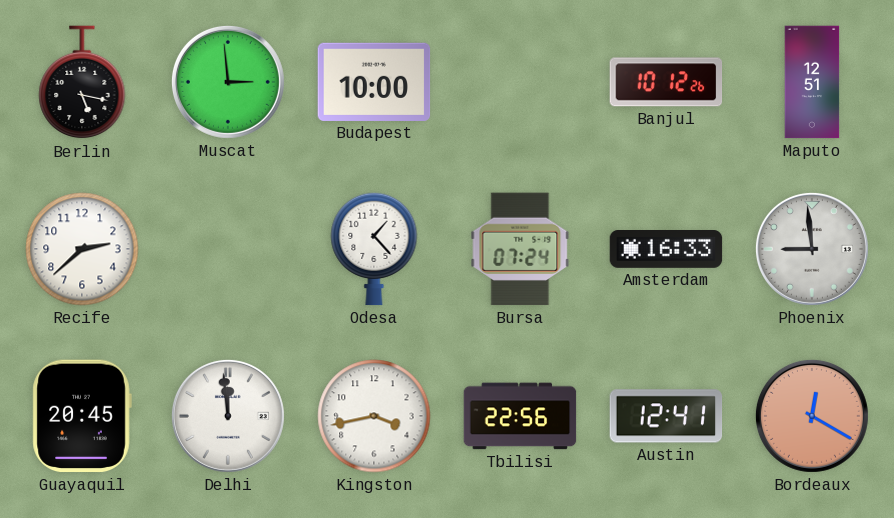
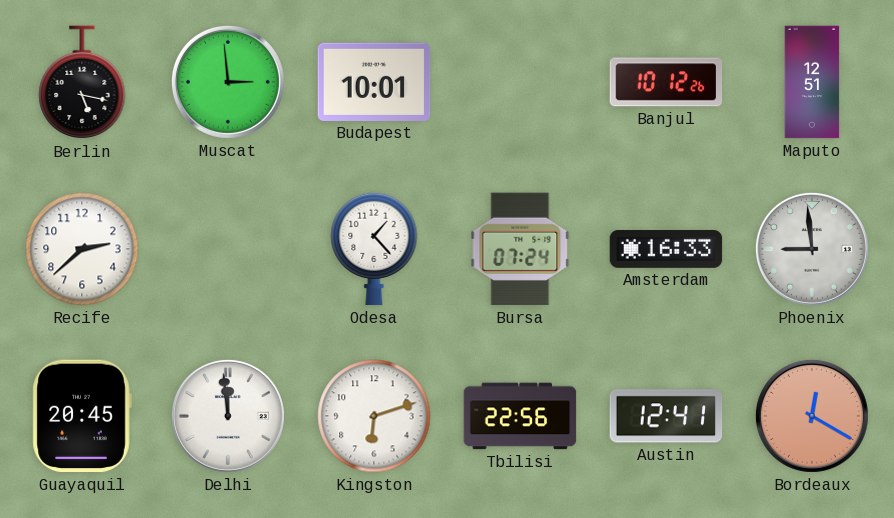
Budapest: 10:00 -> 10:01
Kingston: 3:43 -> 6:12
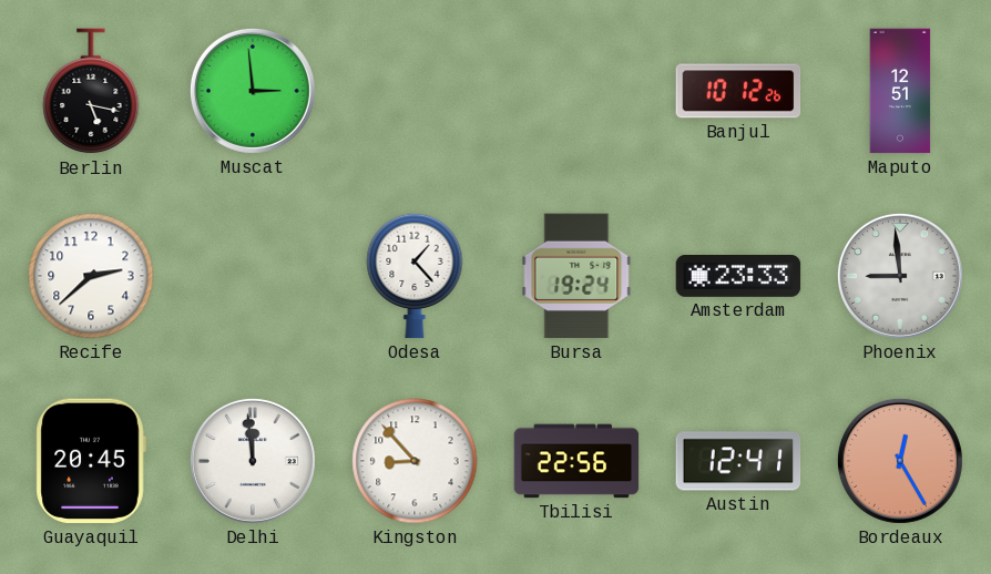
Budapest: 10:01 -> none
Bursa: 07:24 -> 19:24
Amsterdam: 16:33 -> 23:33
Kingston: 6:12 -> 8:53
Bordeaux: 12:20 -> 12:25
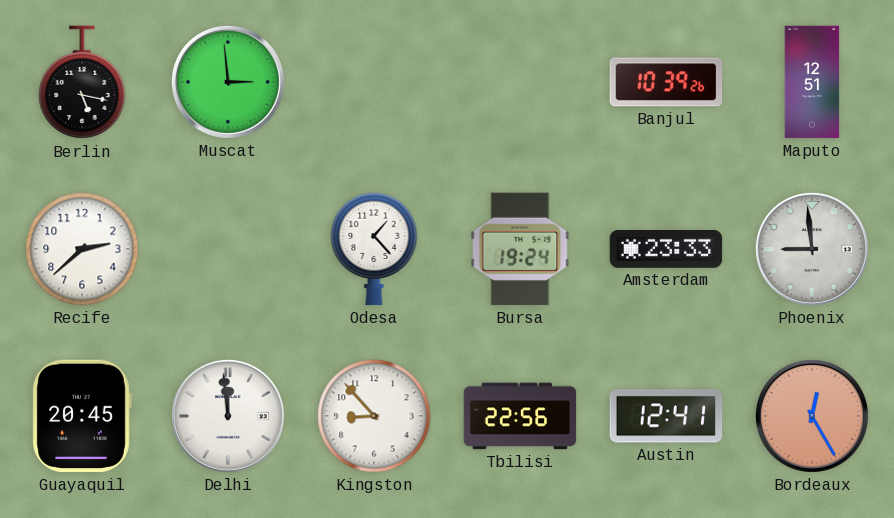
Banjul: 10:12 -> 10:39
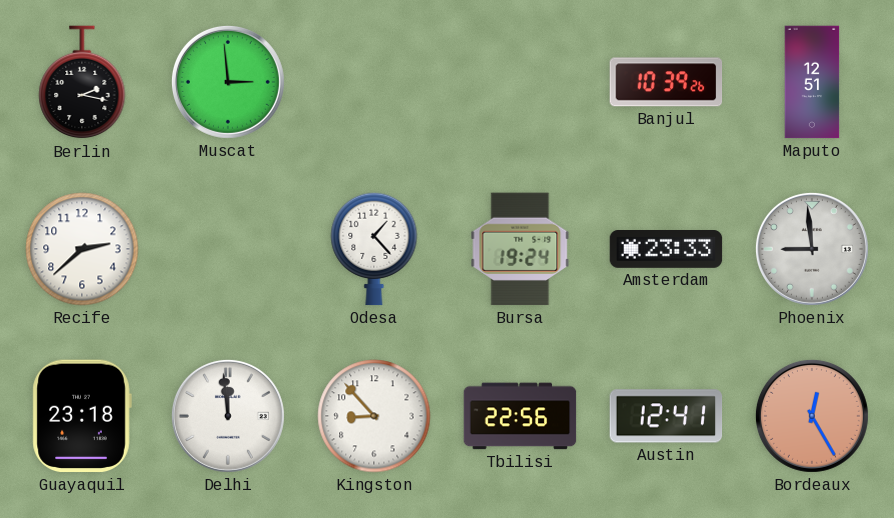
Berlin: 5:17 -> 2:17
Guayaquil: 20:45 -> 23:18
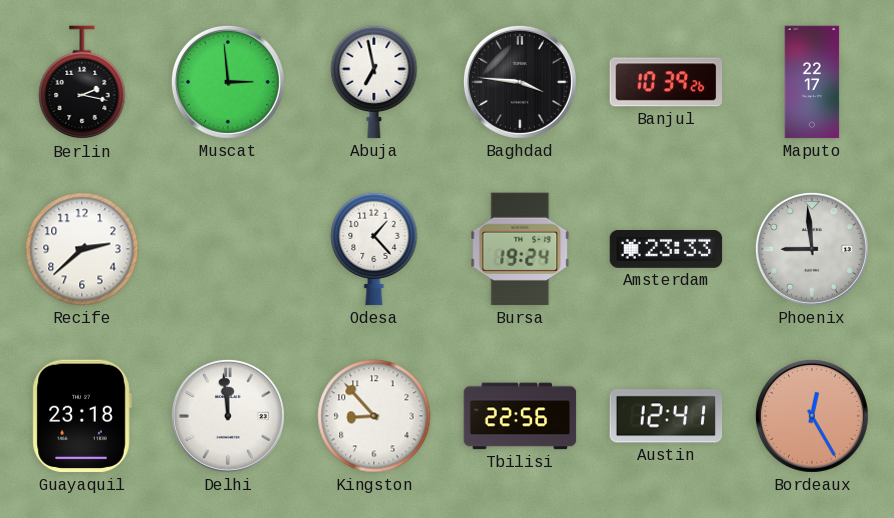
Abuja: none -> 6:58
Baghdad: none -> 3:46
Maputo: 12:51 -> 22:17
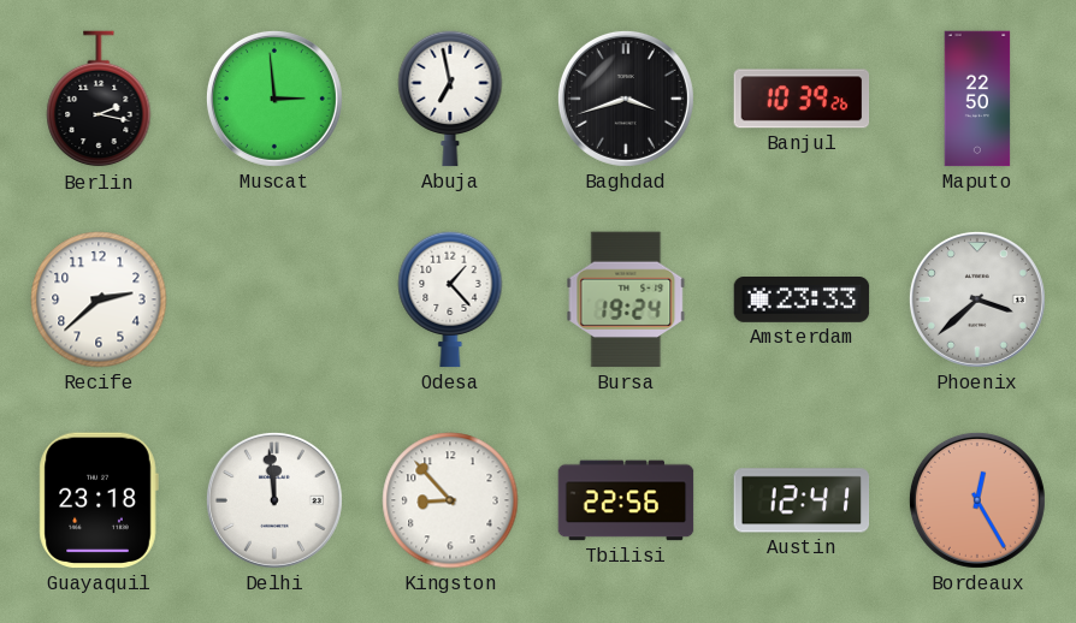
Baghdad: 3:46 -> 3:42
Maputo: 22:17 -> 22:50
Phoenix: 8:59 -> 3:38
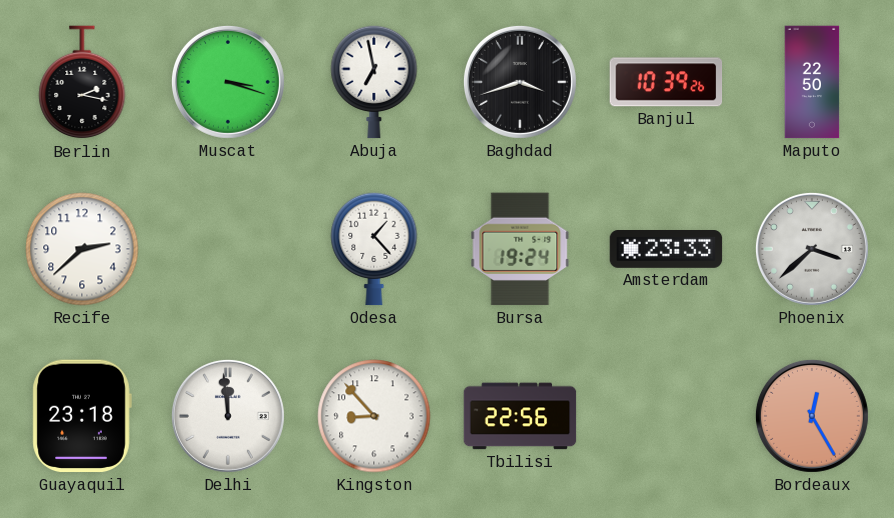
Muscat: 2:59 -> 3:18
Austin: 12:41 -> none
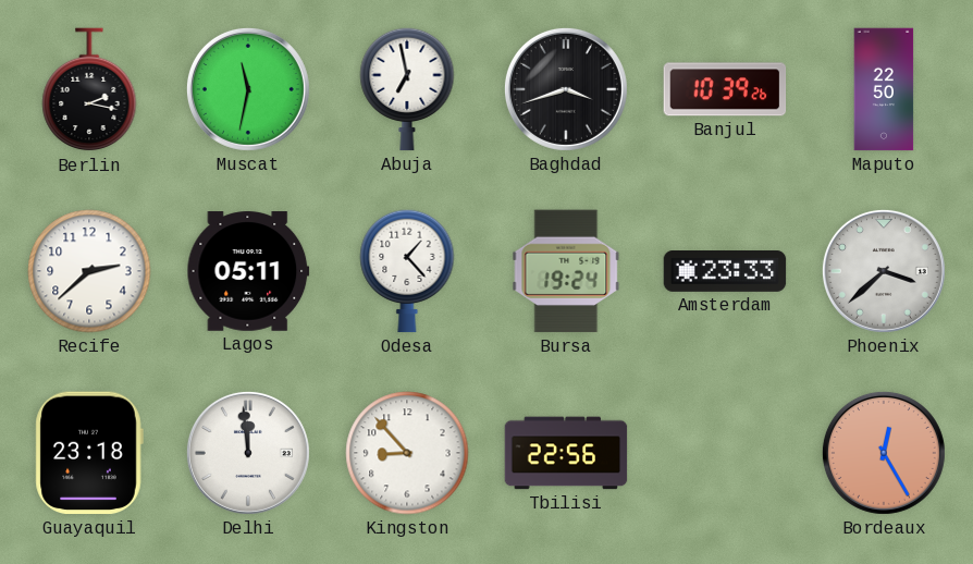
Muscat: 3:18 -> 11:32
Lagos: none -> 05:11
